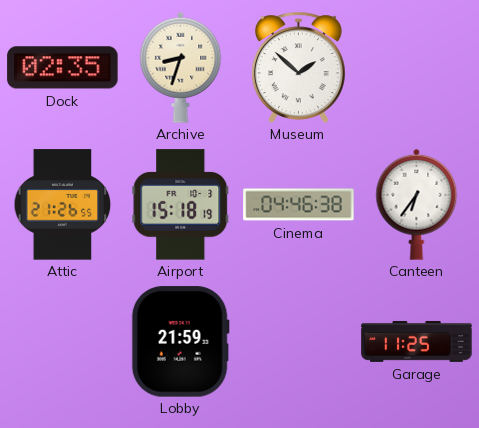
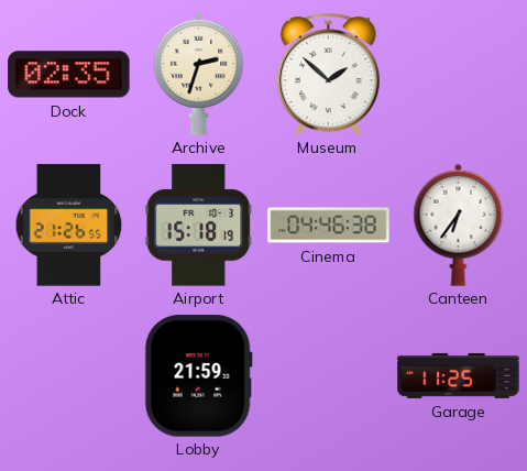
Archive: 8:33 -> 2:33
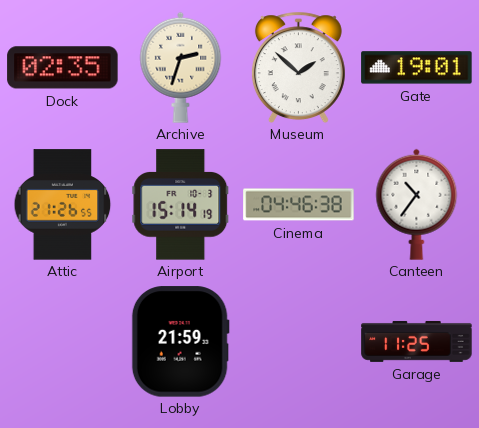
Gate: none -> 19:01
Airport: 15:18 -> 15:14
Canteen: 6:36 -> 10:36
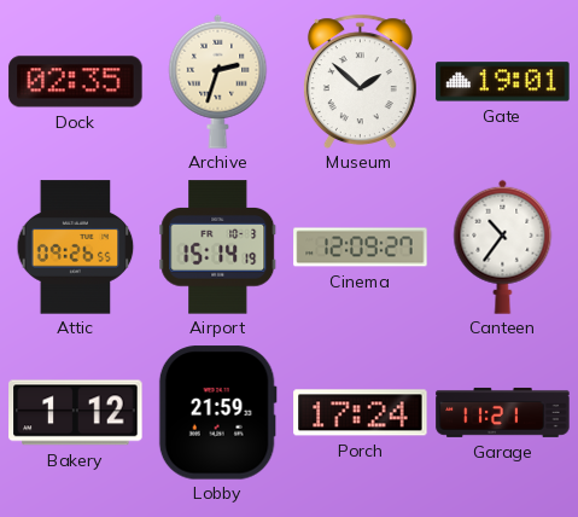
Attic: 21:26 -> 09:26
Cinema: 04:46 -> 12:09
Bakery: none -> 1:12
Porch: none -> 17:24
Garage: 11:25 -> 11:21
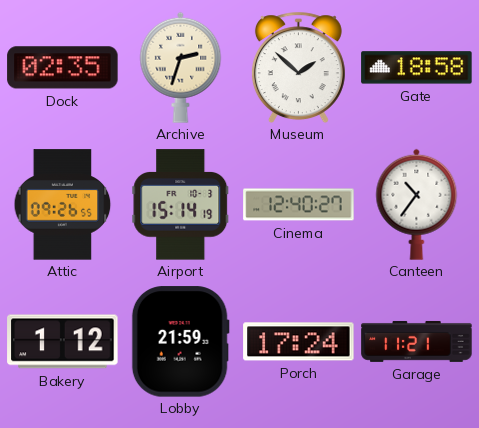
Gate: 19:01 -> 18:58
Cinema: 12:09 -> 12:40
